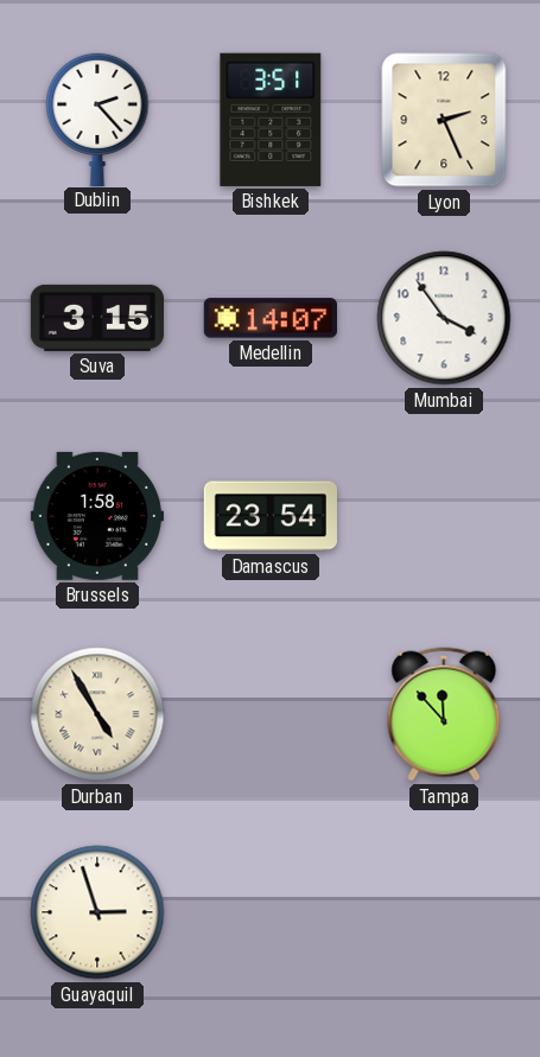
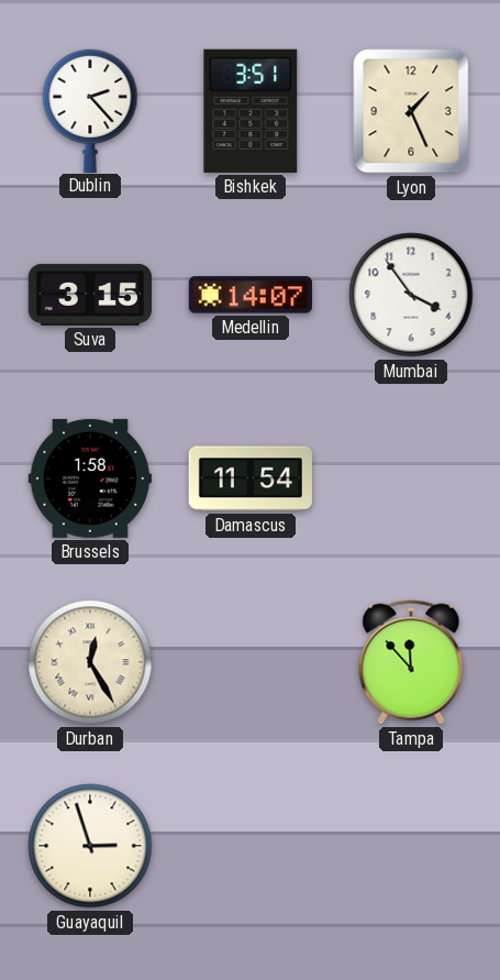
Lyon: 2:26 -> 1:26
Damascus: 23:54 -> 11:54
Durban: 4:55 -> 12:25
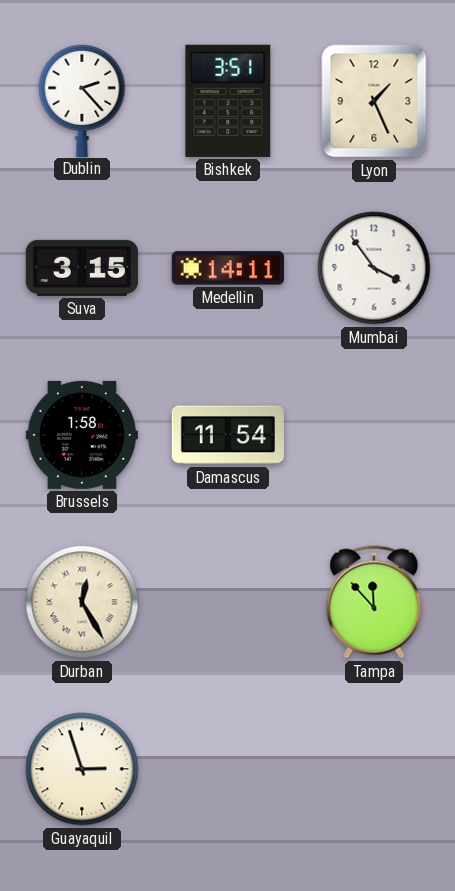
Medellin: 14:07 -> 14:11
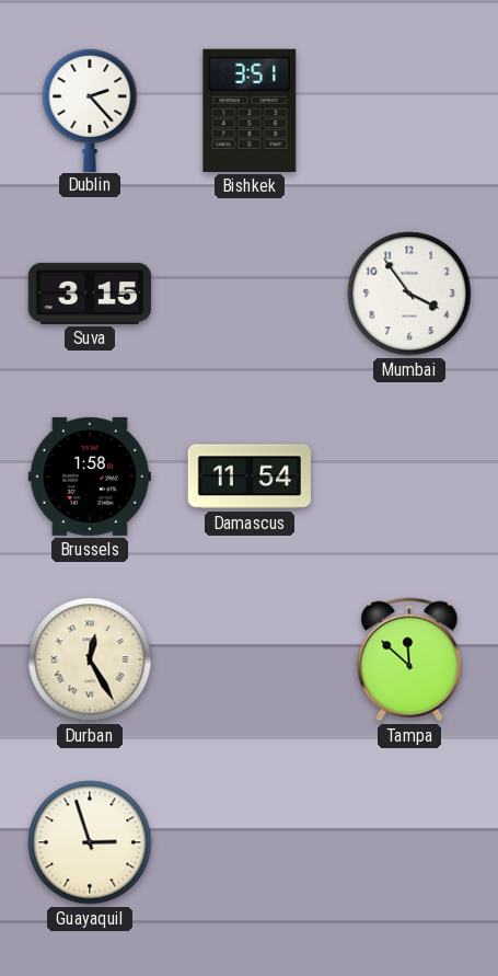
Lyon: 1:26 -> none
Medellin: 14:11 -> none
Tampa: 11:53 -> 11:52
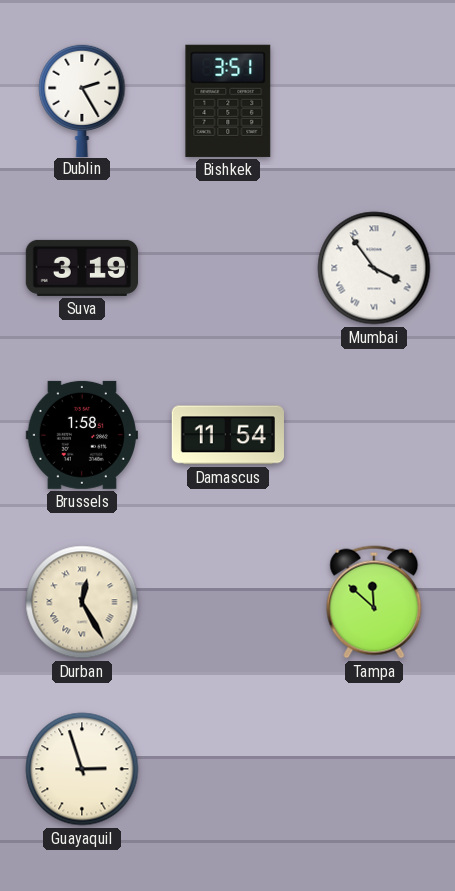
Dublin: 2:23 -> 2:25
Suva: 3:15 -> 3:19
Mumbai numerals: Arabic -> Roman
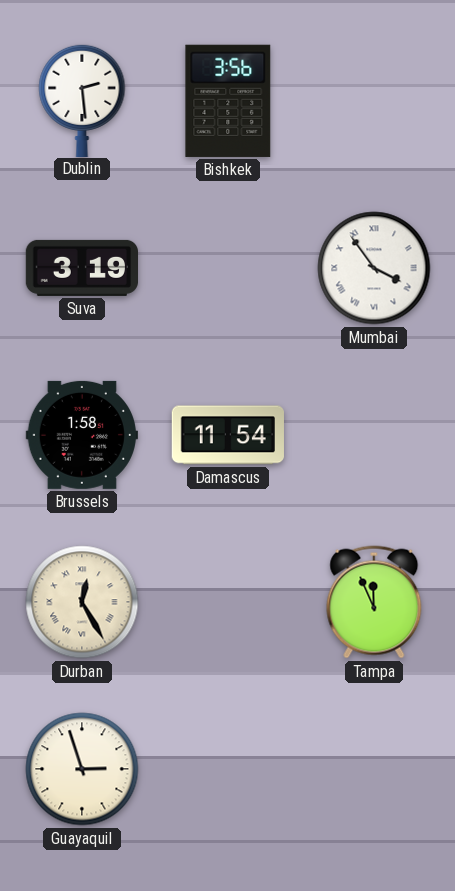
Dublin: 2:25 -> 2:29
Bishkek: 3:51 -> 3:56
Tampa: 11:52 -> 11:56
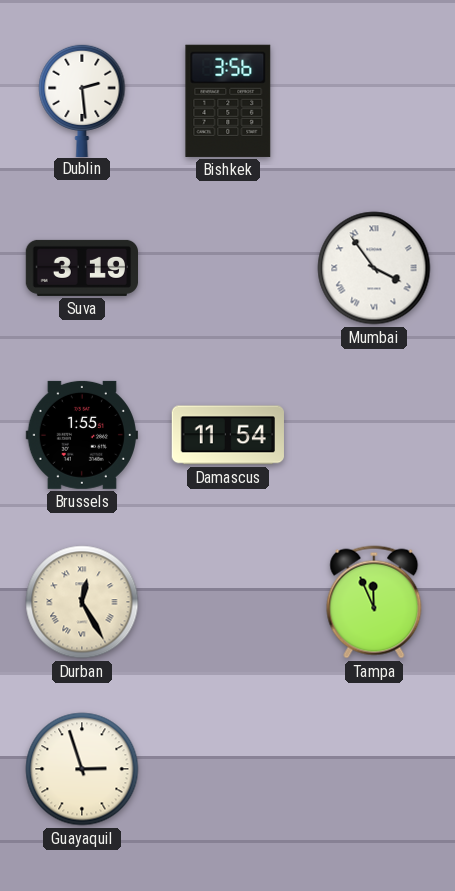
Brussels: 1:58 -> 1:55
